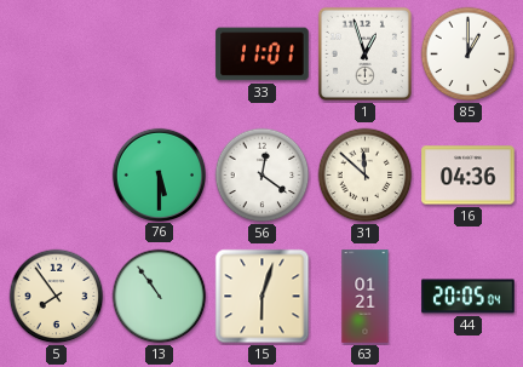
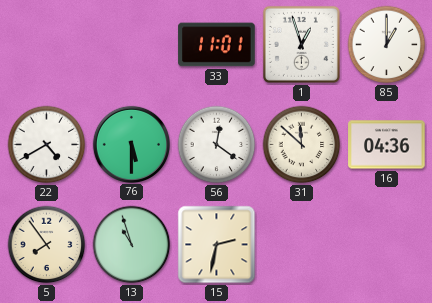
22: none -> 4:40
13: 10:54 -> 10:57
15: 6:03 -> 2:32
63: 01:21 -> none
44: 20:05 -> none
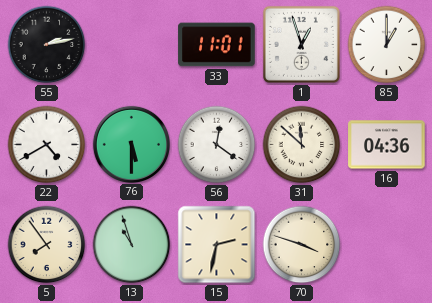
55: none -> 2:13
70: none -> 3:48
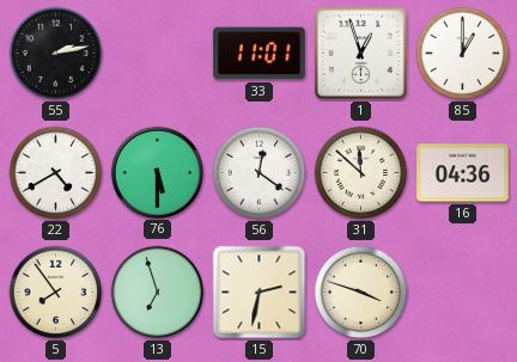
13: 10:57 -> 6:57
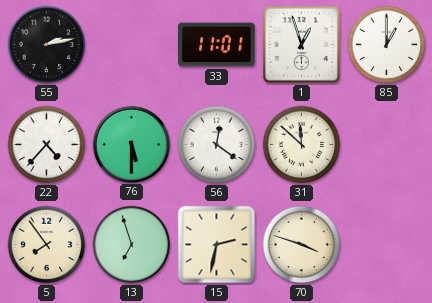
22: 4:40 -> 4:37
16: 04:36 -> none
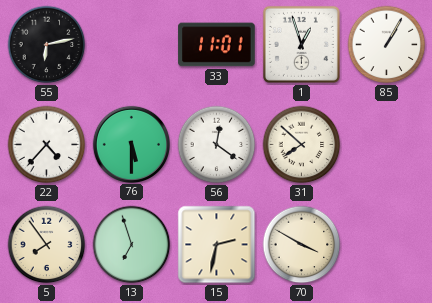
55: 2:13 -> 6:13
85: 1:00 -> 1:05
31: 11:52 -> 7:52
70: 3:48 -> 3:50
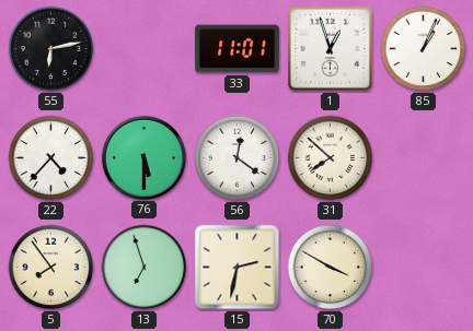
85: 1:05 -> 1:04
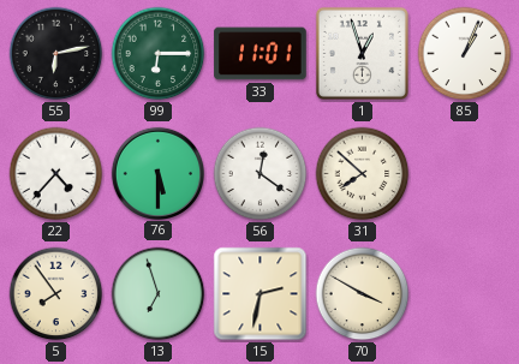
99: none -> 6:15
